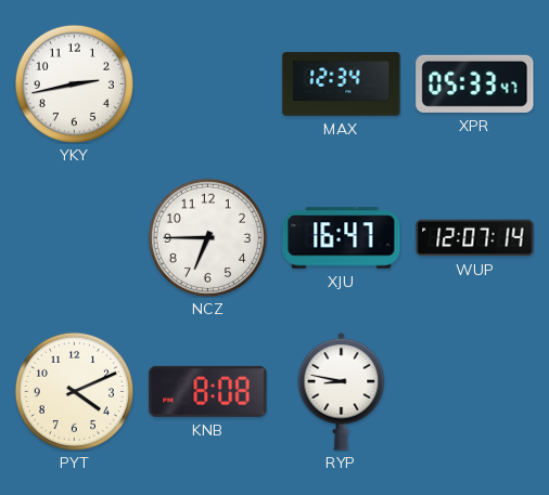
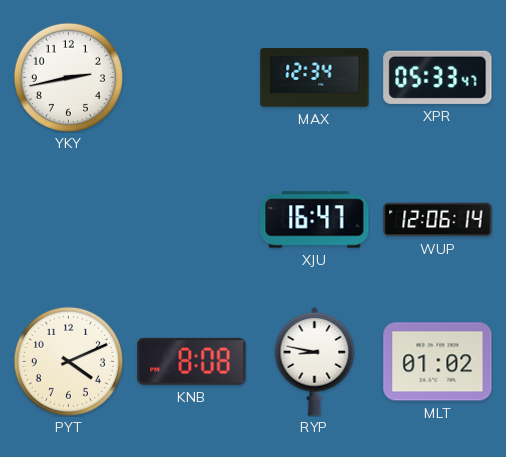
NCZ: 6:45 -> none
WUP: 12:07 -> 12:06
MLT: none -> 01:02
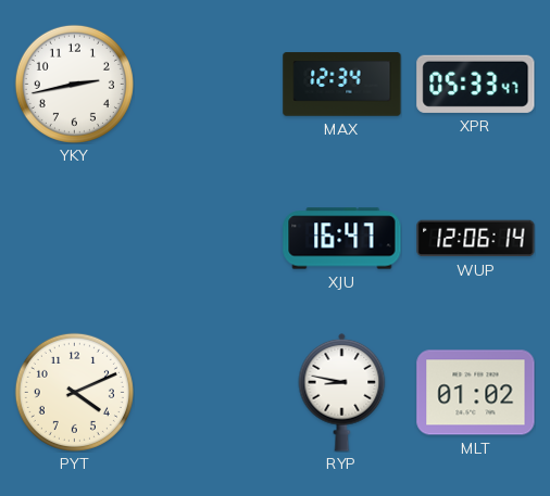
KNB: 8:08 -> none
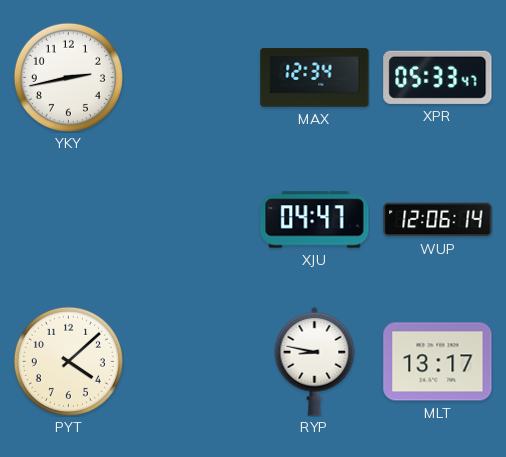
XJU: 16:47 -> 04:47
PYT: 4:11 -> 4:08
MLT: 01:02 -> 13:17
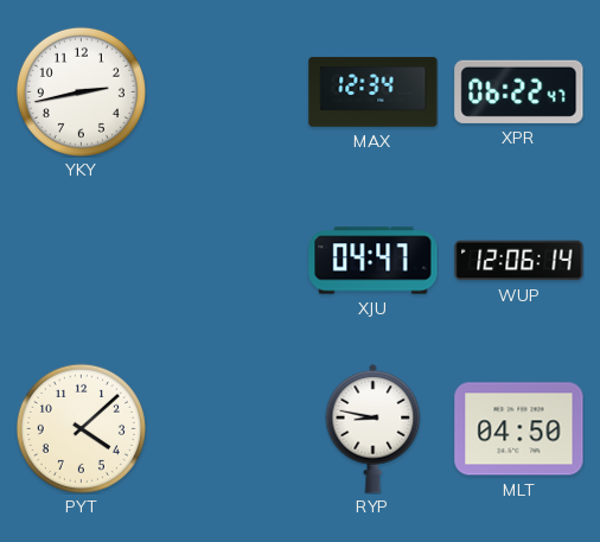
XPR: 05:33 -> 06:22
MLT: 13:17 -> 04:50
